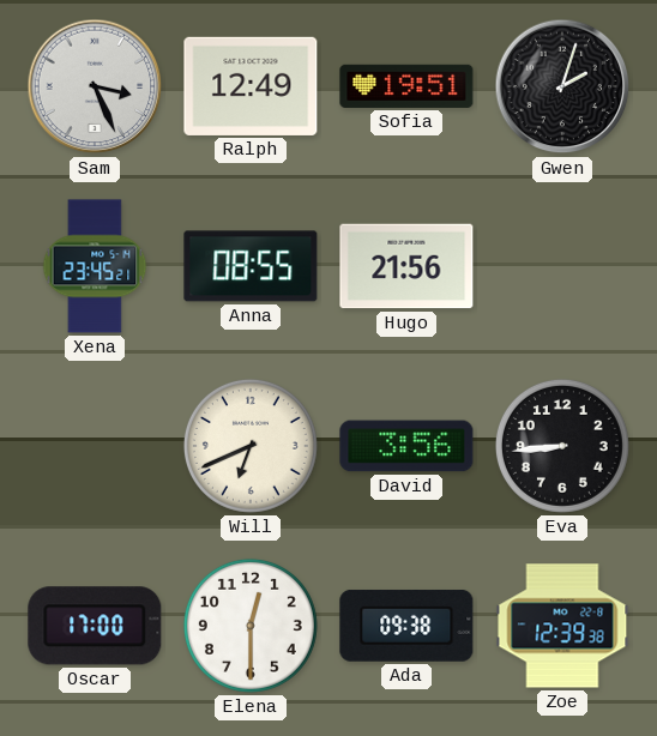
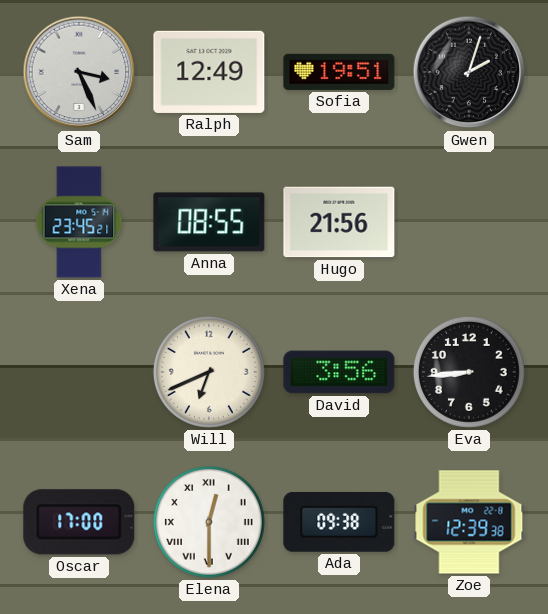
Elena numerals: Arabic -> Roman
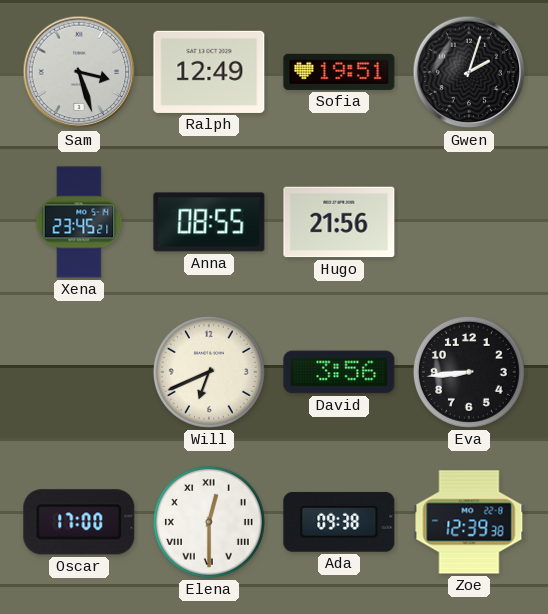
Sam: 3:26 -> 3:27
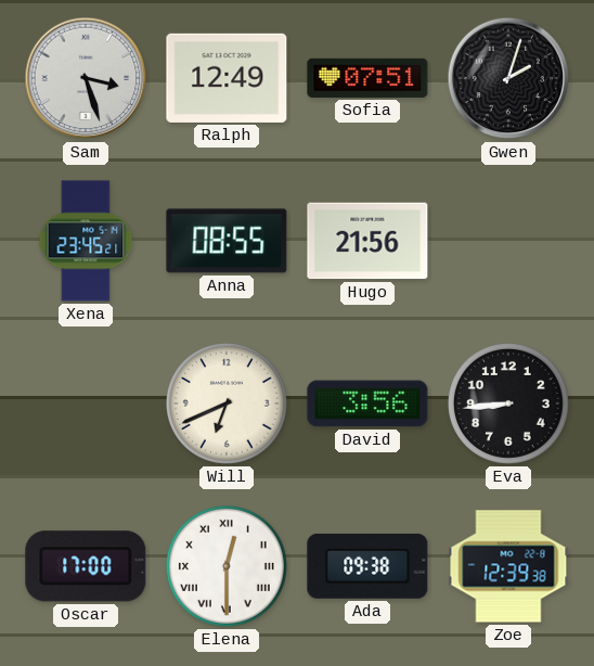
Sofia: 19:51 -> 07:51
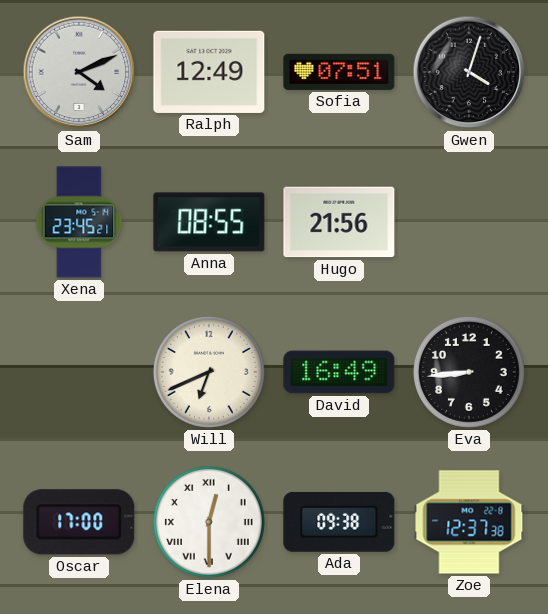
Sam: 3:27 -> 4:11
Gwen: 2:03 -> 4:03
David: 3:56 -> 16:49
Zoe: 12:39 -> 12:37
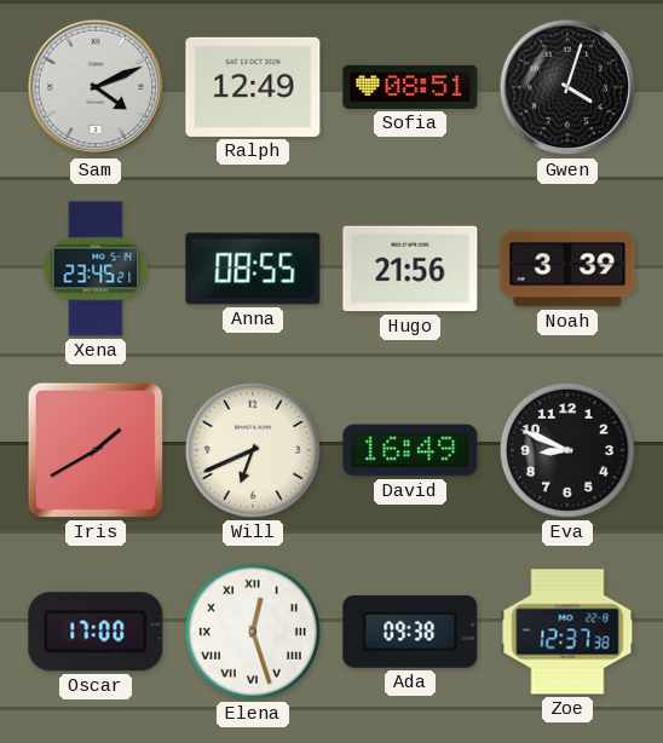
Sofia: 07:51 -> 08:51
Noah: none -> 3:39
Iris: none -> 1:40
Eva: 8:44 -> 8:49
Elena: 12:30 -> 12:27
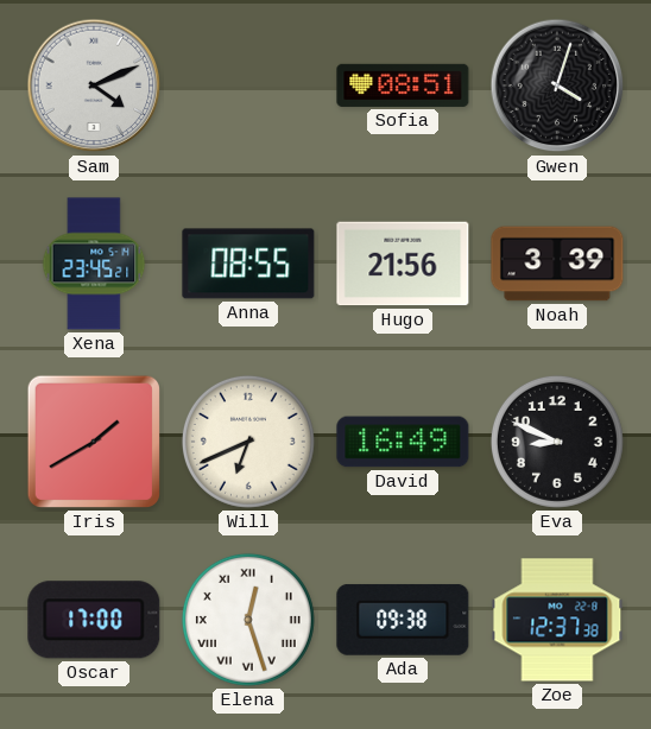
Ralph: 12:49 -> none
